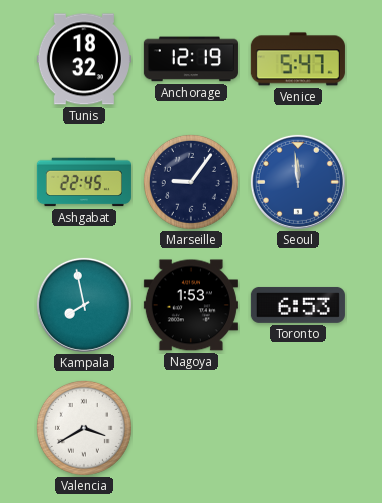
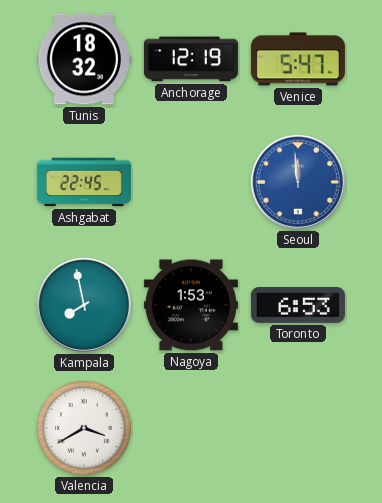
Marseille: 9:06 -> none
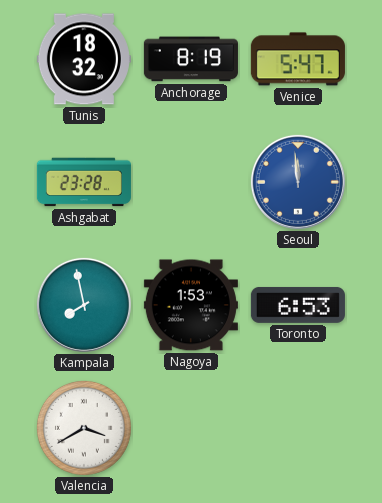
Anchorage: 12:19 -> 8:19
Ashgabat: 22:45 -> 23:28
